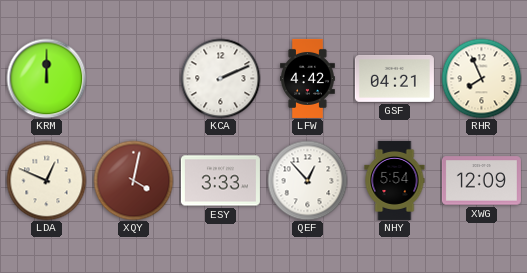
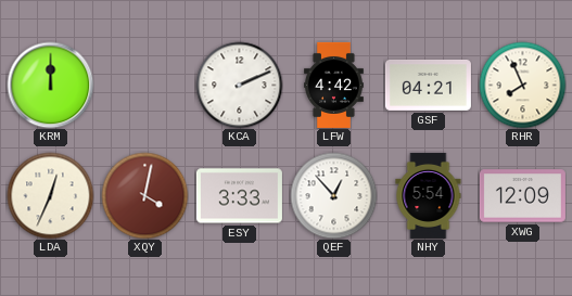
LDA: 12:49 -> 12:34
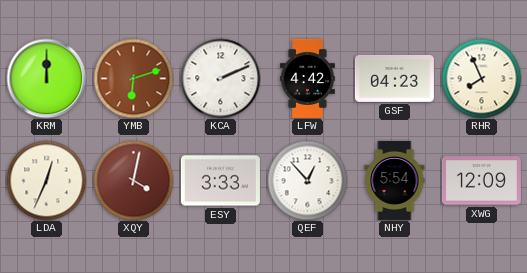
YMB: none -> 6:12
GSF: 04:21 -> 04:23
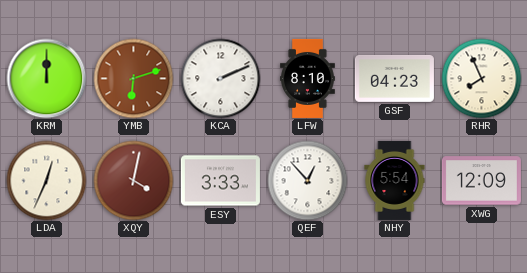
LFW: 4:42 -> 8:10
